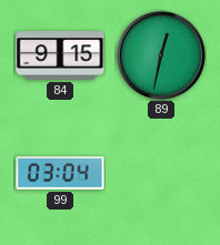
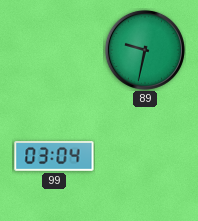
84: 9:15 -> none
89: 12:32 -> 9:32
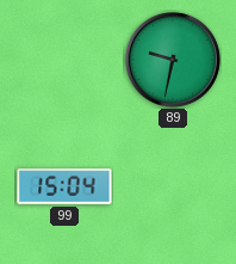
99: 03:04 -> 15:04
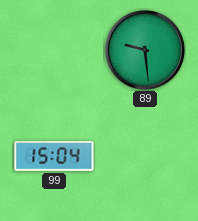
89: 9:32 -> 9:29
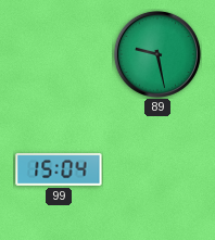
89: 9:29 -> 9:28
